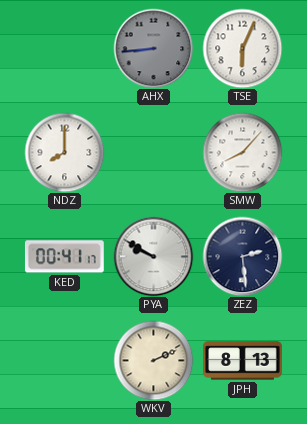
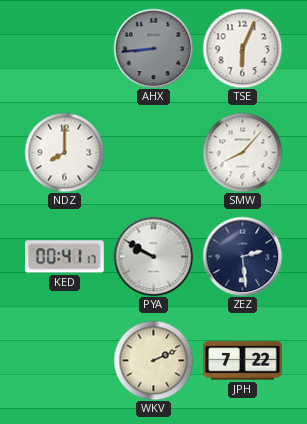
JPH: 8:13 -> 7:22
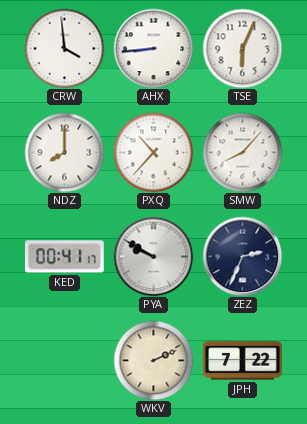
CRW: none -> 3:59
AHX dial: grey -> white
PXQ: none -> 10:37
ZEZ: 2:29 -> 2:34
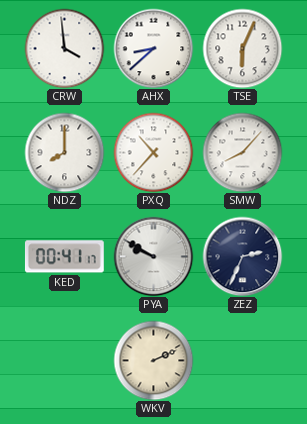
AHX: 8:44 -> 8:38
JPH: 7:22 -> none
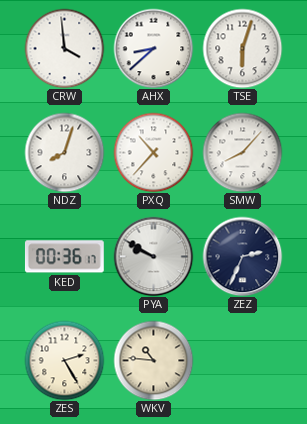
TSE: 6:04 -> 6:03
NDZ: 8:00 -> 8:03
KED: 00:41 -> 00:36
ZES: none -> 2:25
WKV: 2:11 -> 10:46
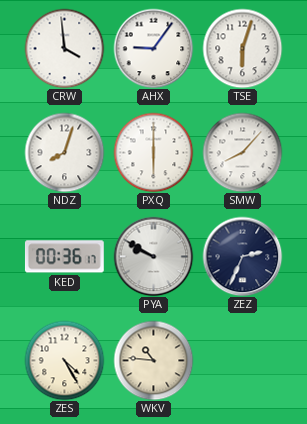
AHX: 8:38 -> 9:06
PXQ: 10:37 -> 6:00
ZES: 2:25 -> 4:25
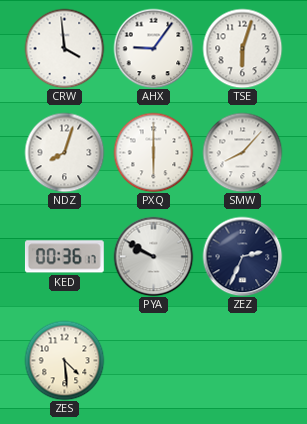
ZES: 4:25 -> 4:29
WKV: 10:46 -> none
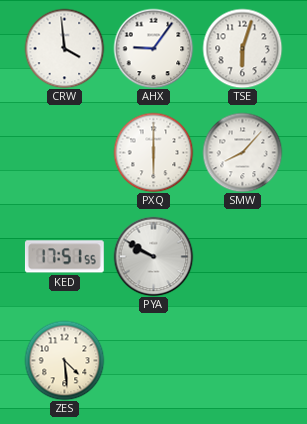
NDZ: 8:03 -> none
KED: 00:36 -> 17:51
ZEZ: 2:34 -> none
